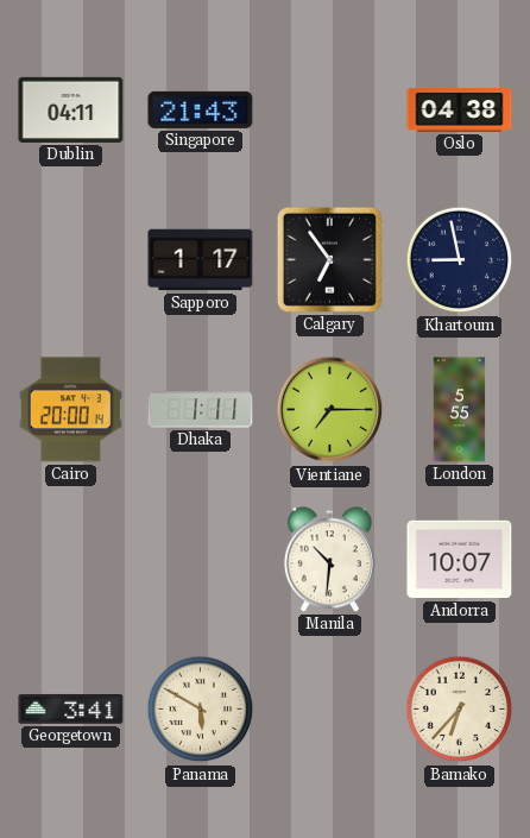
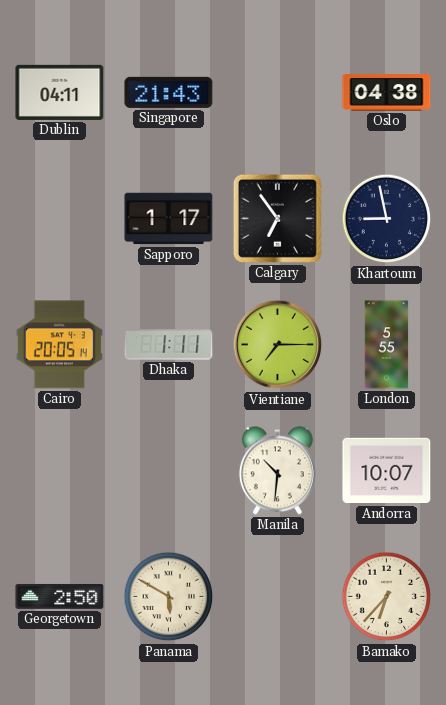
Cairo: 20:00 -> 20:05
Georgetown: 3:41 -> 2:50
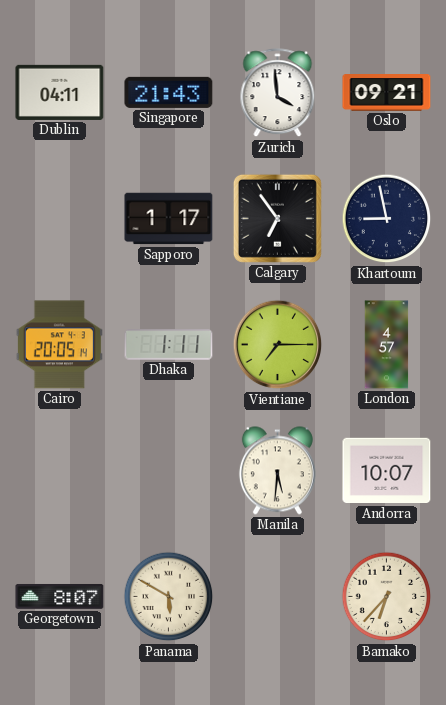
Zurich: none -> 3:59
Oslo: 04:38 -> 09:21
London: 5:55 -> 4:57
Manila: 10:31 -> 5:31
Georgetown: 2:50 -> 8:07
